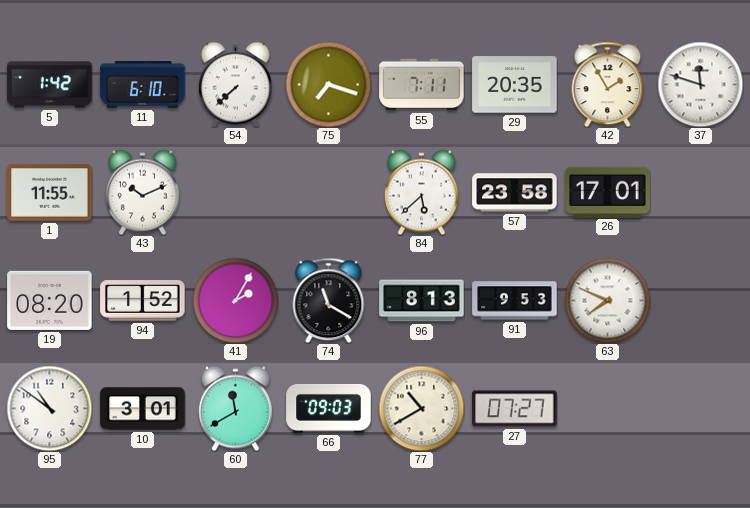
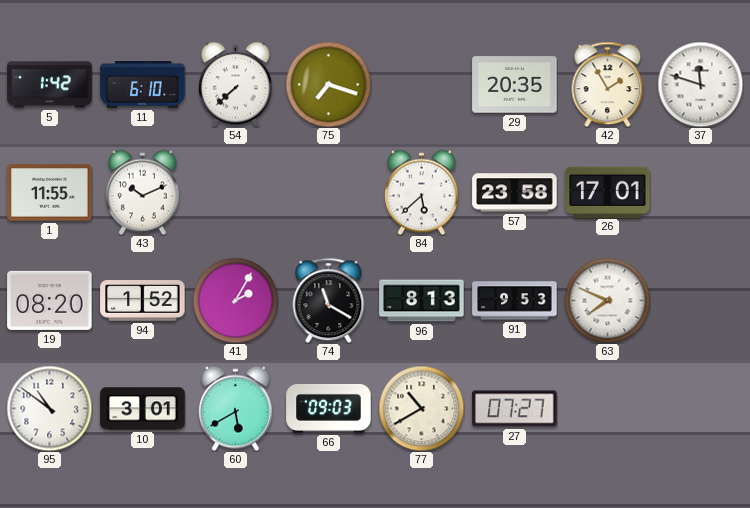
55: 7:11 -> none
60: 11:40 -> 5:40
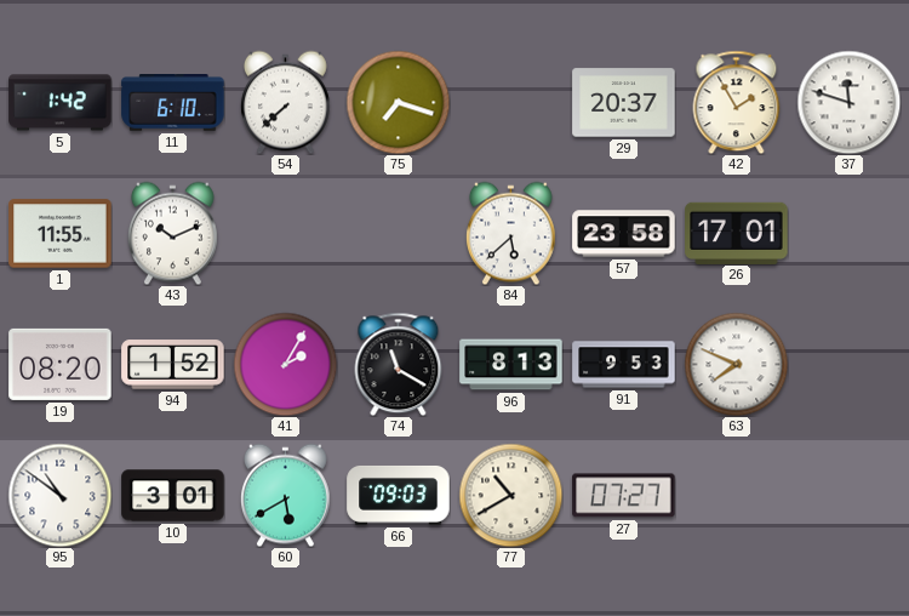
29: 20:35 -> 20:37
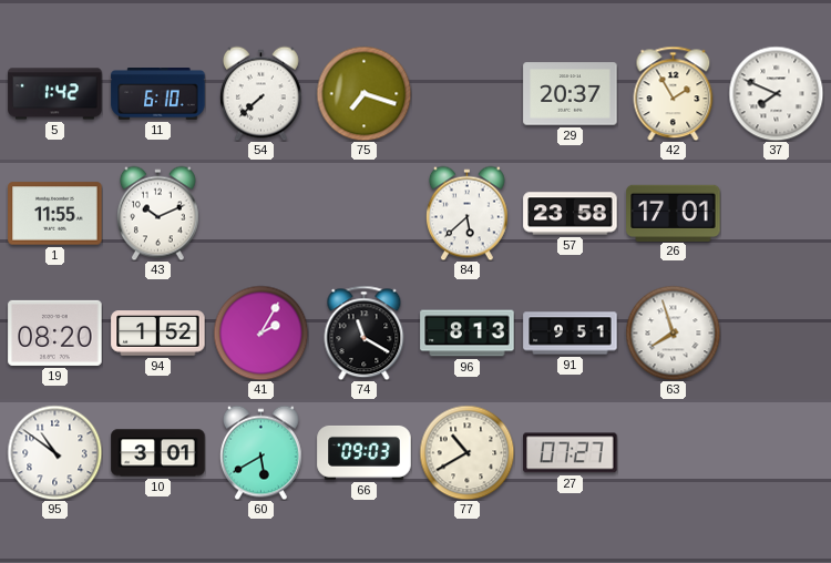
37: 11:48 -> 7:49
91: 9:53 -> 9:51
63: 7:49 -> 7:57
